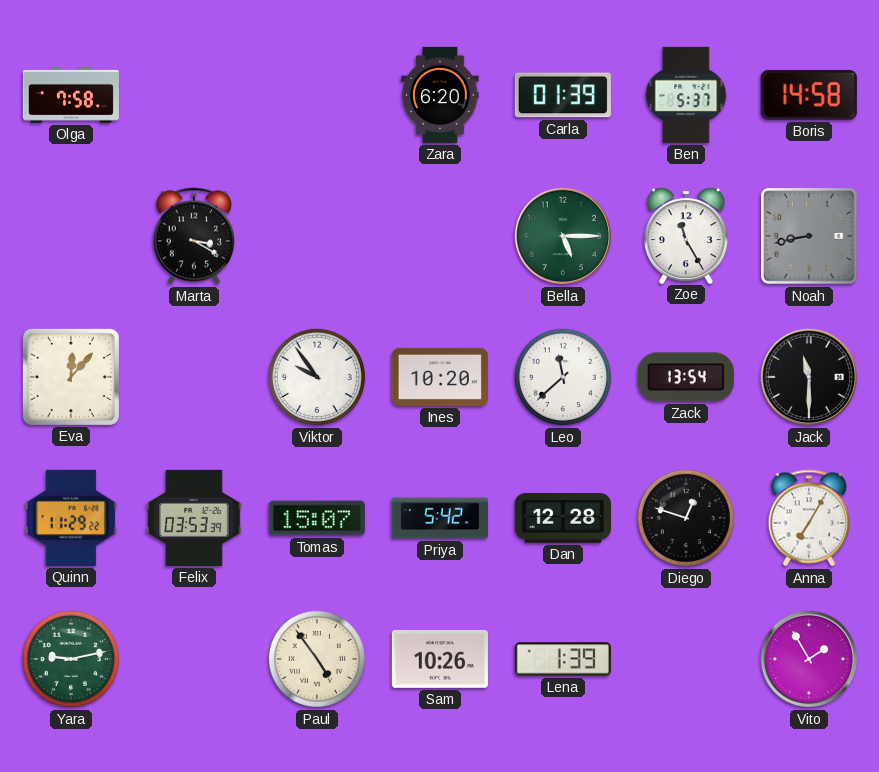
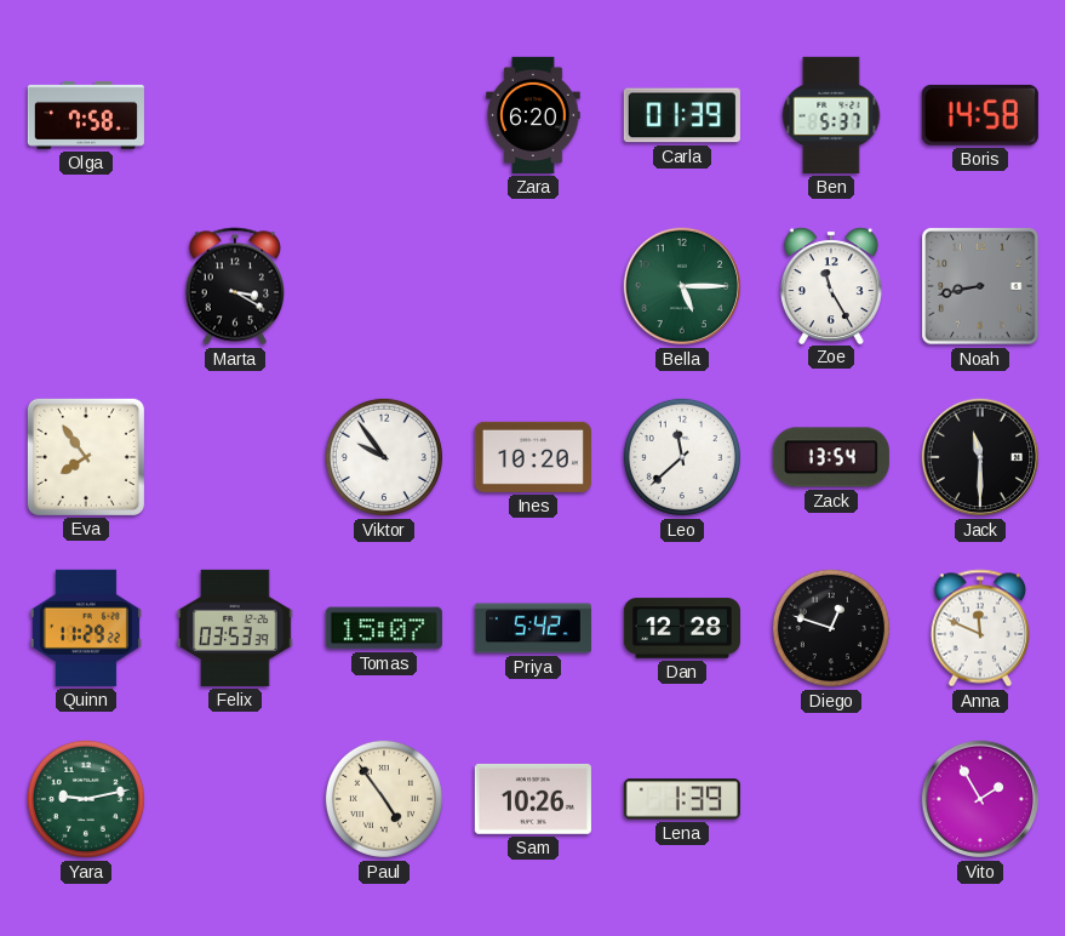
Eva: 12:07 -> 7:54
Anna: 7:05 -> 11:49
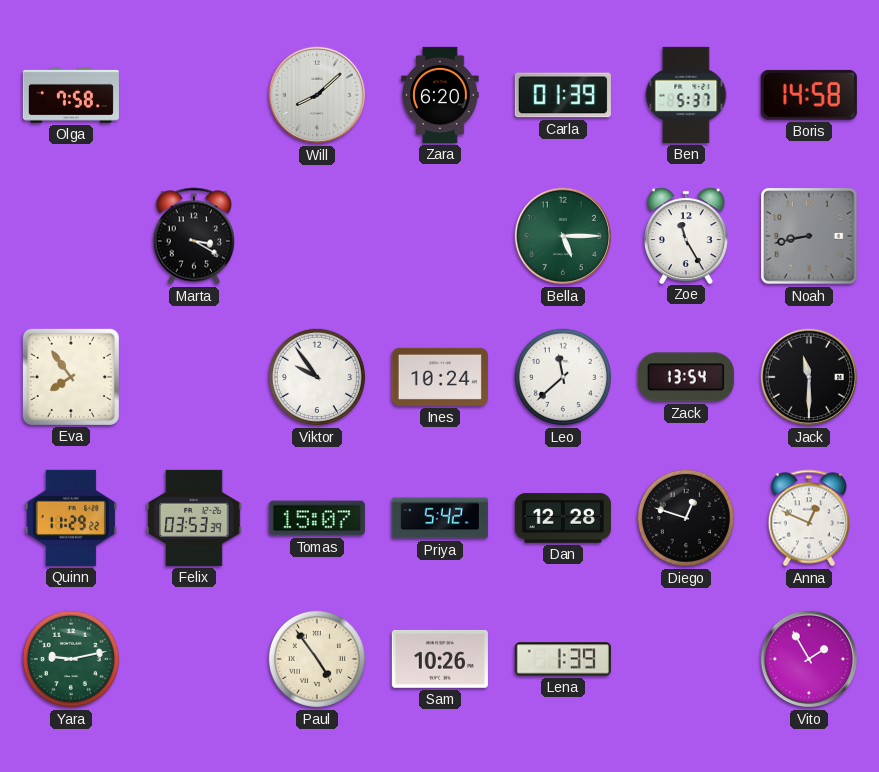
Will: none -> 8:08
Ines: 10:20 -> 10:24
Anna: 11:49 -> 12:49
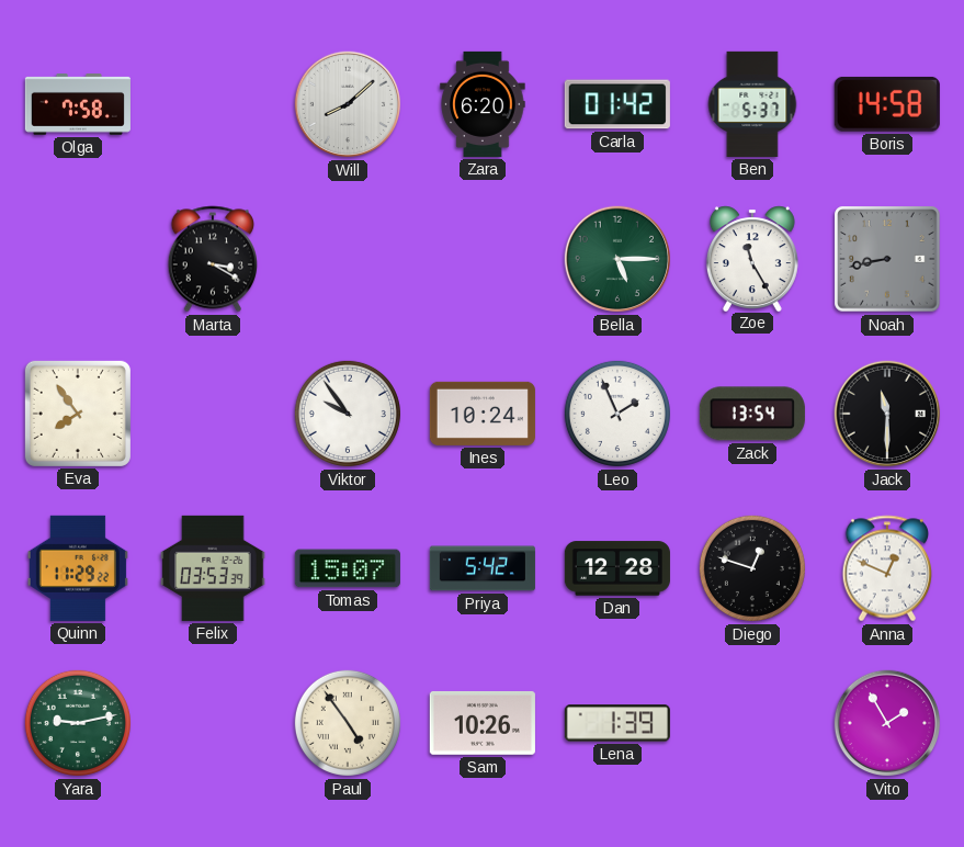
Carla: 01:39 -> 01:42
Leo: 11:38 -> 1:56
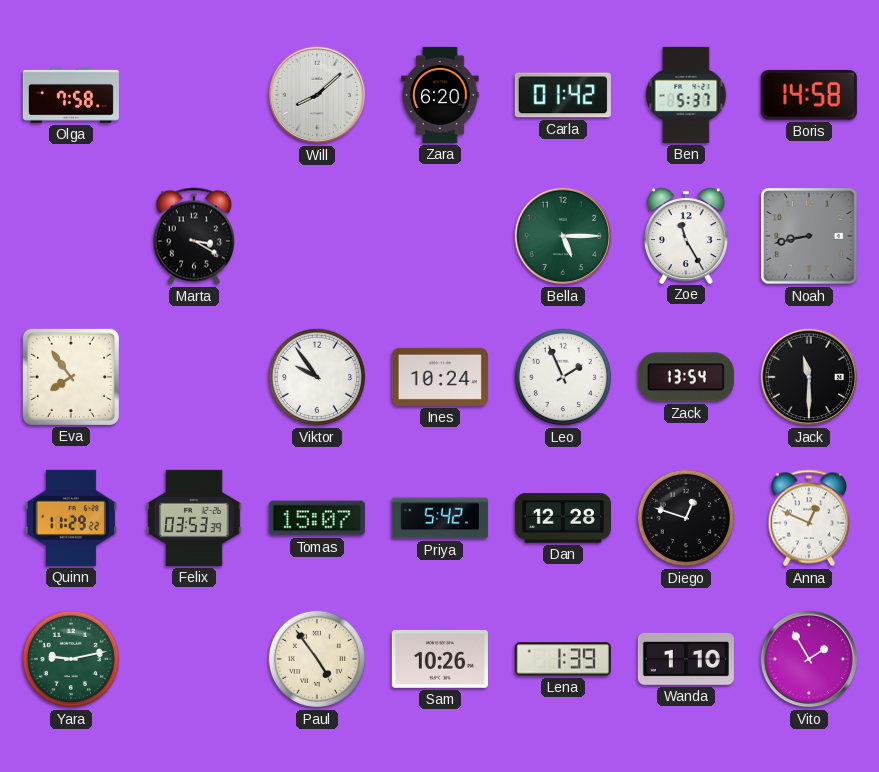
Wanda: none -> 1:10
